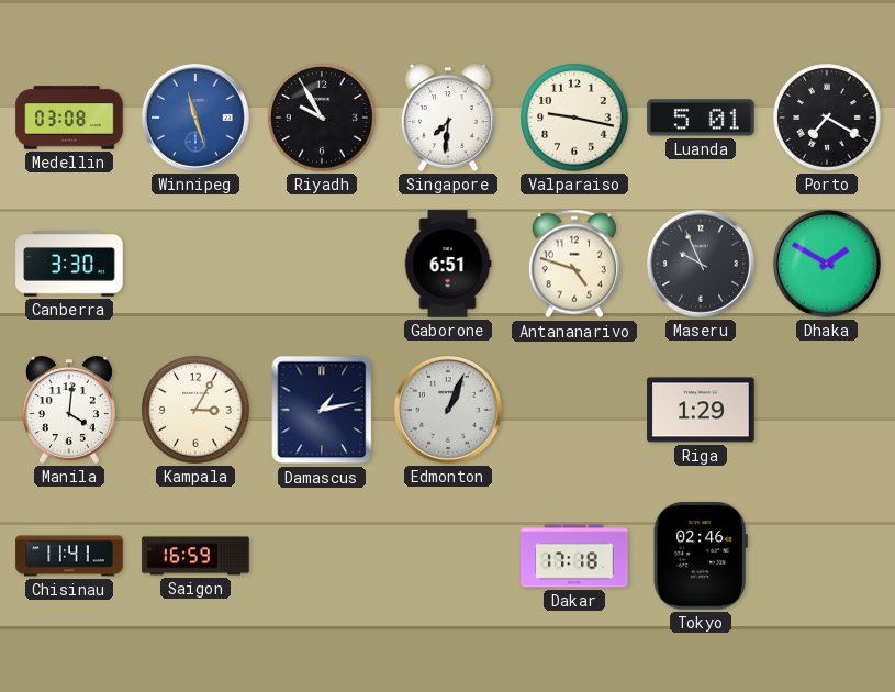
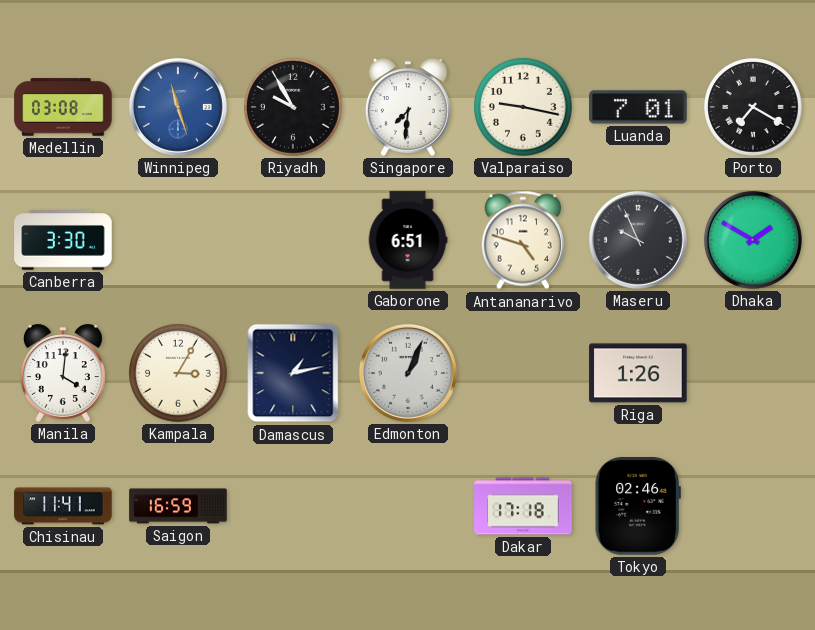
Luanda: 5:01 -> 7:01
Riga: 1:29 -> 1:26
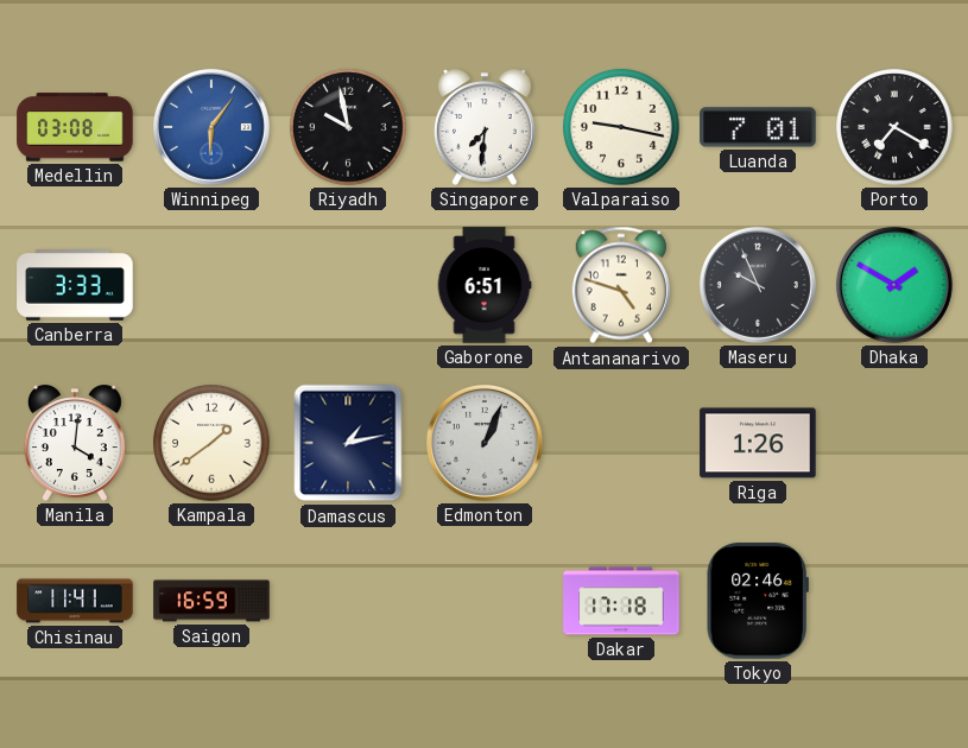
Winnipeg: 11:27 -> 6:06
Riyadh: 9:55 -> 9:58
Canberra: 3:30 -> 3:33
Kampala: 3:05 -> 1:39
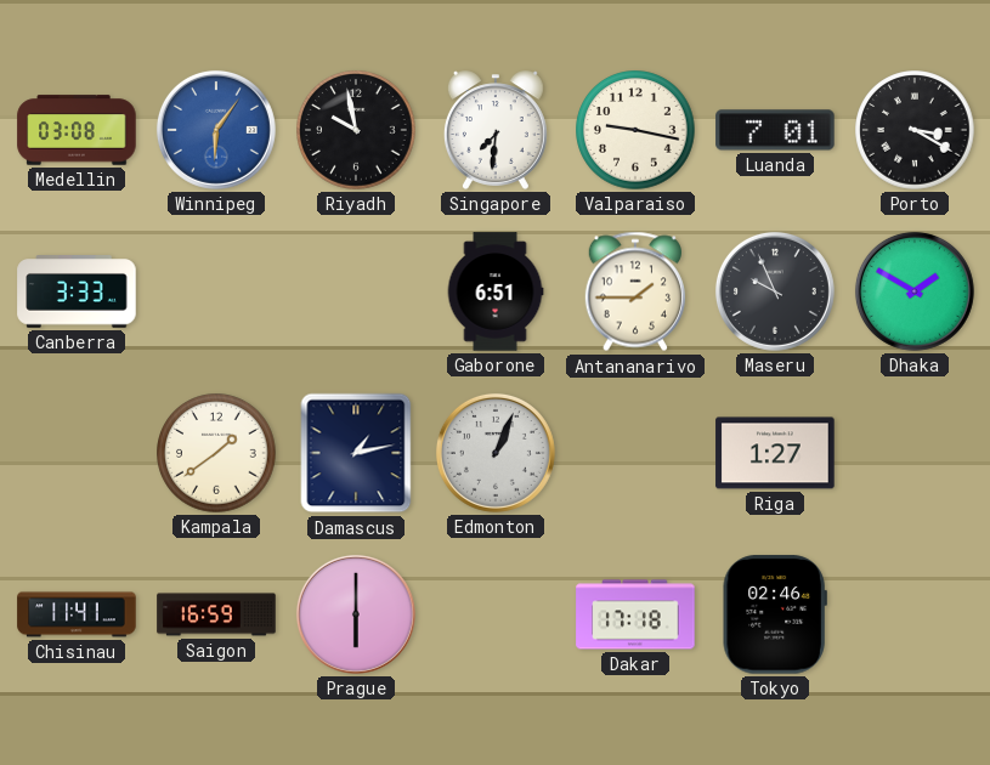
Porto: 7:20 -> 3:20
Antananarivo: 4:48 -> 1:45
Manila: 4:01 -> none
Riga: 1:26 -> 1:27
Prague: none -> 6:00
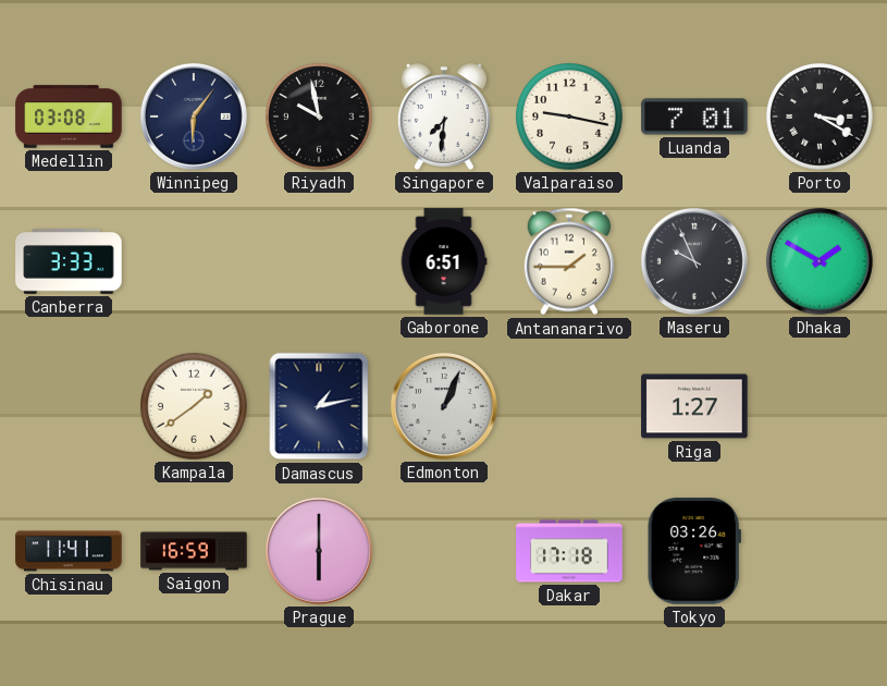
Winnipeg dial: blue -> navy
Tokyo: 02:46 -> 03:26
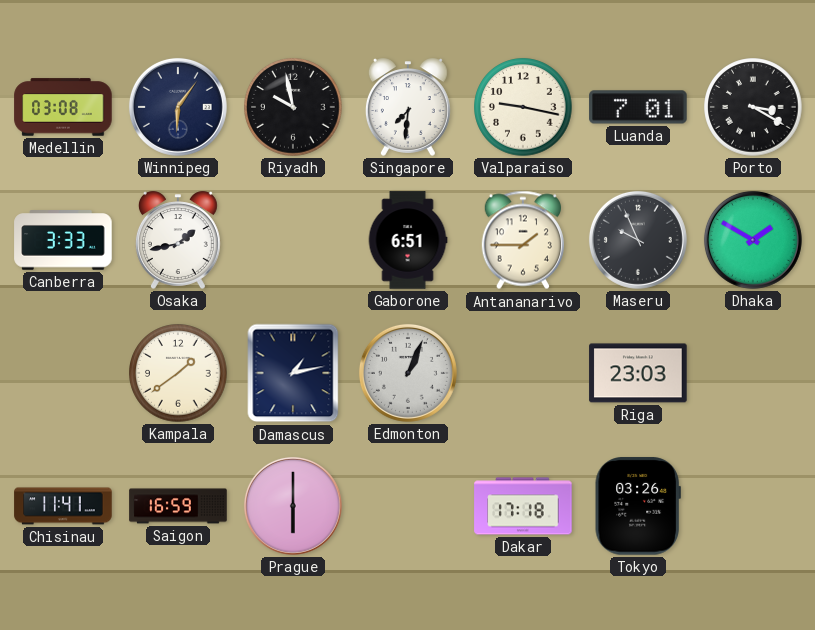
Osaka: none -> 1:43
Riga: 1:27 -> 23:03
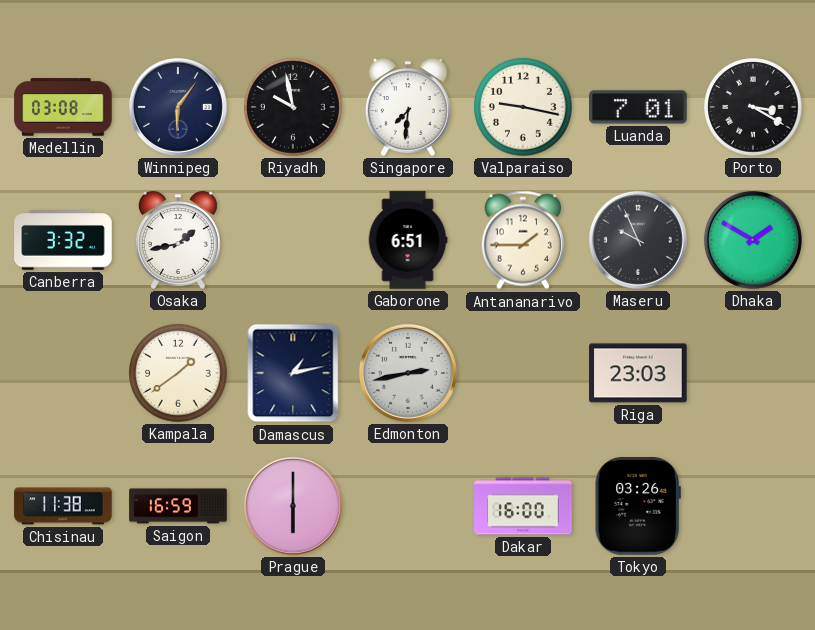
Canberra: 3:33 -> 3:32
Edmonton: 1:04 -> 2:43
Chisinau: 11:41 -> 11:38
Dakar: 17:18 -> 16:00
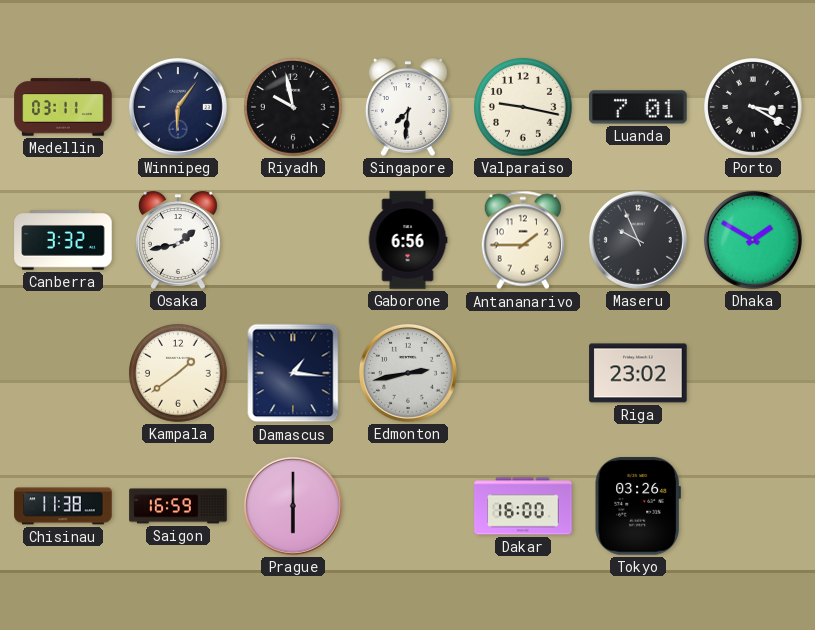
Medellin: 03:08 -> 03:11
Gaborone: 6:51 -> 6:56
Damascus: 1:13 -> 1:16
Riga: 23:03 -> 23:02
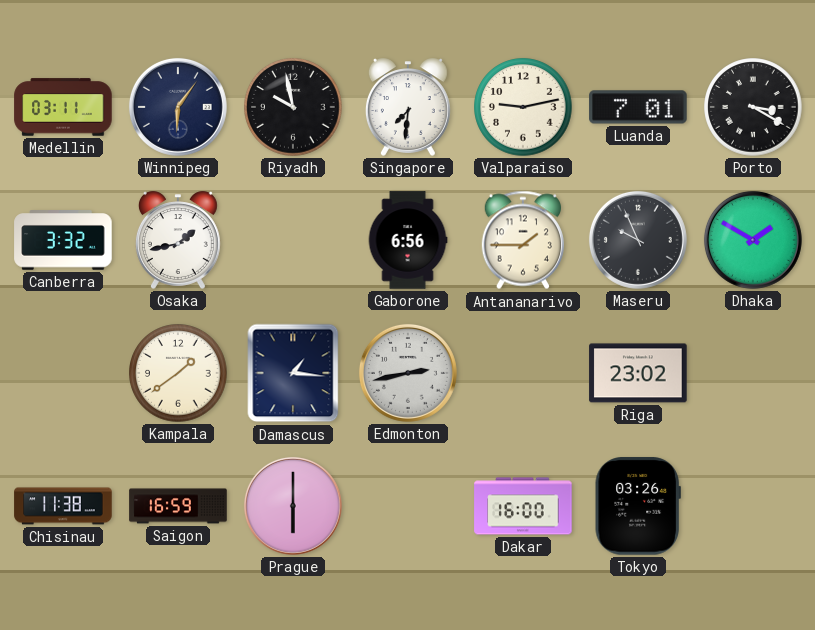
Valparaiso: 9:17 -> 9:13
